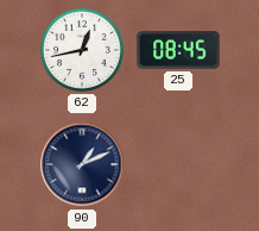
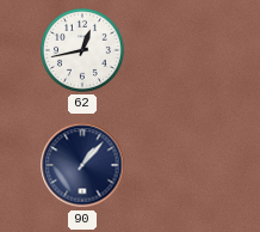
25: 08:45 -> none
90: 1:11 -> 1:07
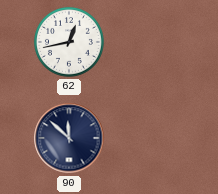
90: 1:07 -> 11:52
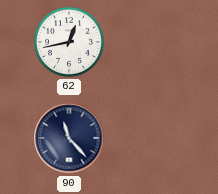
90: 11:52 -> 11:23
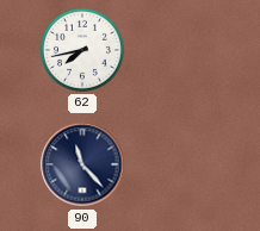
62: 12:43 -> 7:43
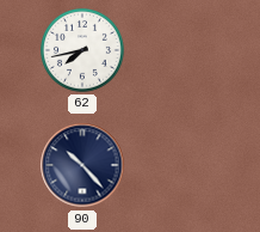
90: 11:23 -> 10:23
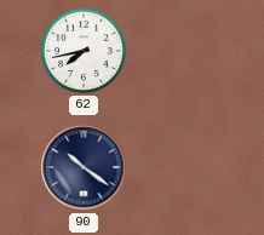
90: 10:23 -> 10:21
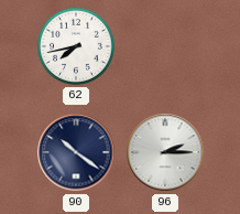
96: none -> 2:15
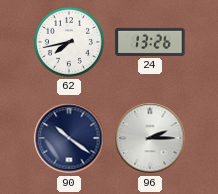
24: none -> 13:26
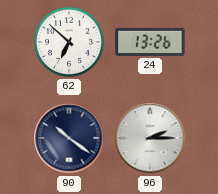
62: 7:43 -> 6:52
